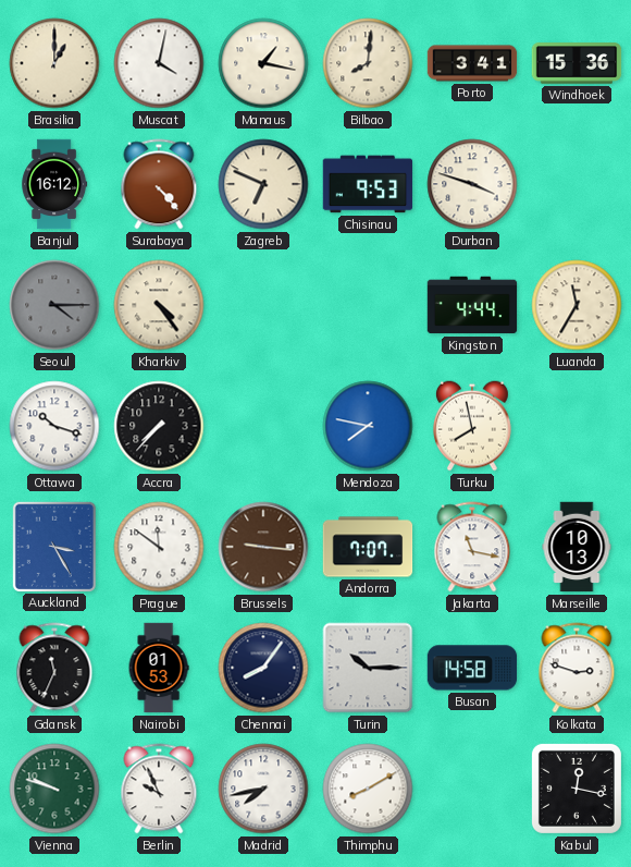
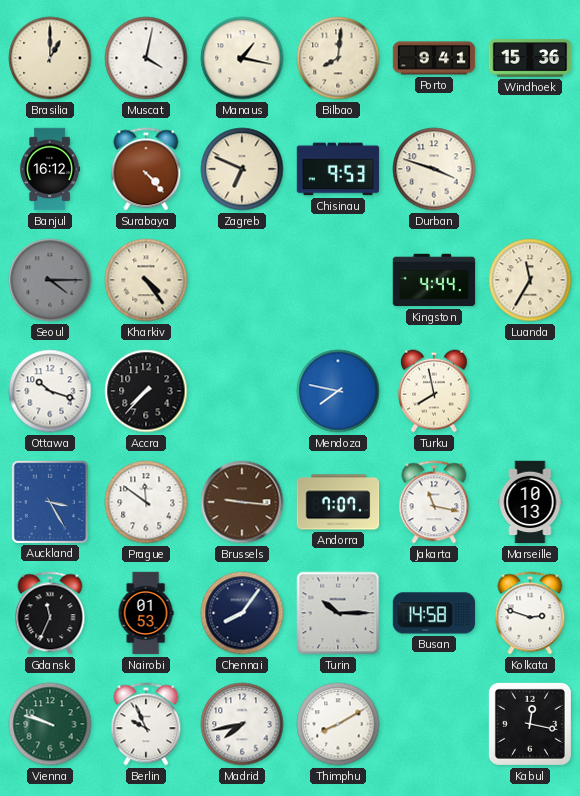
Porto: 3:41 -> 9:41
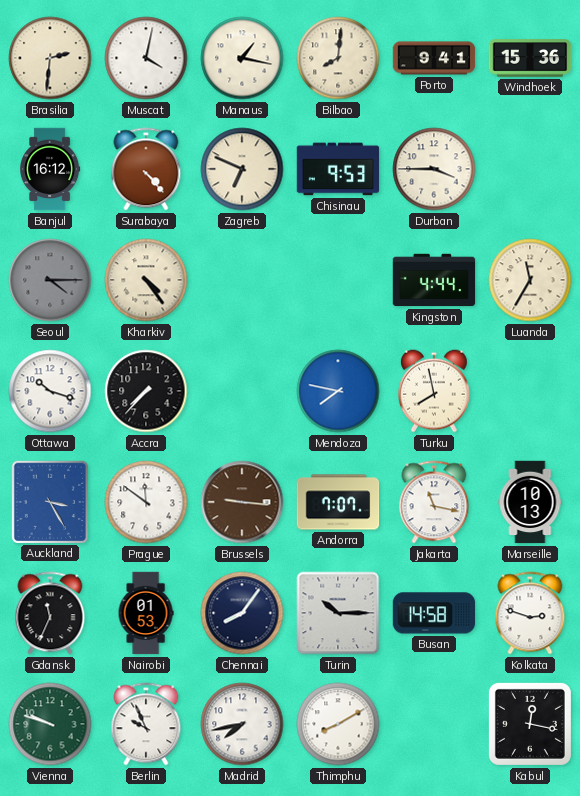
Brasilia: 1:00 -> 2:31
Durban: 3:48 -> 3:45
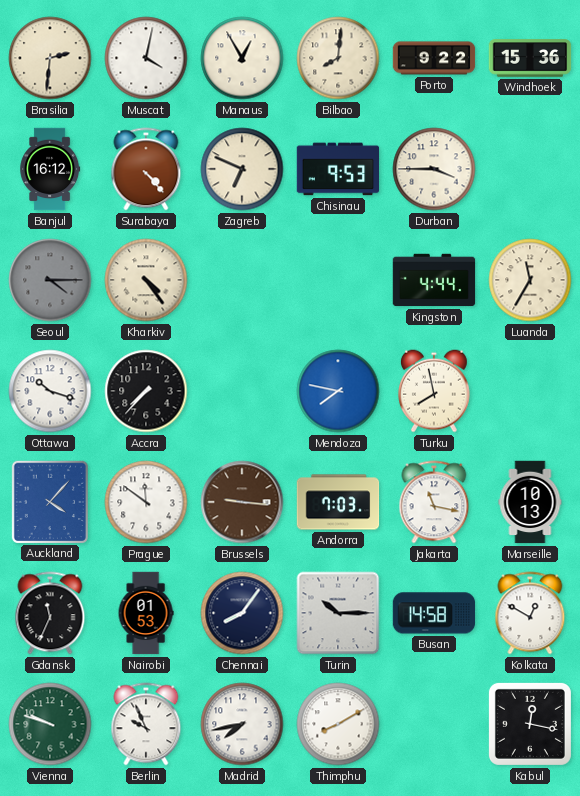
Manaus: 1:17 -> 12:55
Porto: 9:41 -> 9:22
Auckland: 3:25 -> 4:07
Andorra: 7:07 -> 7:03
Kolkata: 2:48 -> 12:50
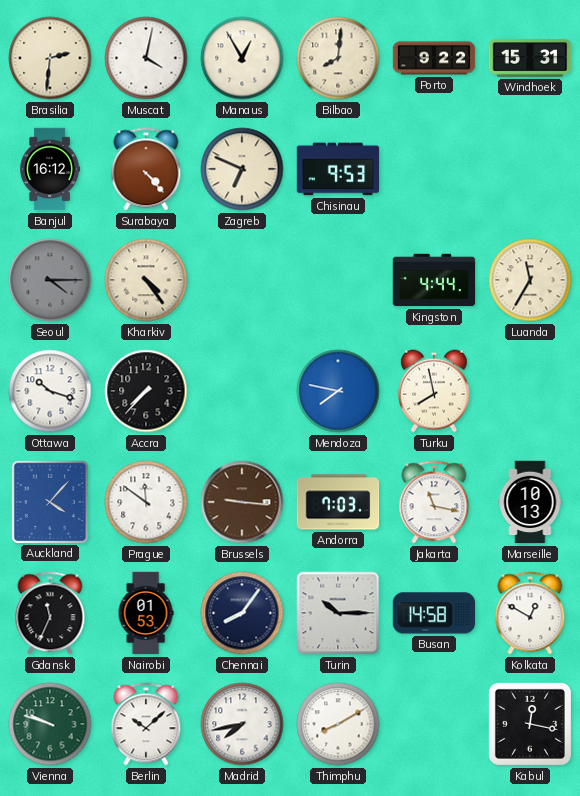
Windhoek: 15:36 -> 15:31
Durban: 3:45 -> none
Berlin: 9:56 -> 10:08
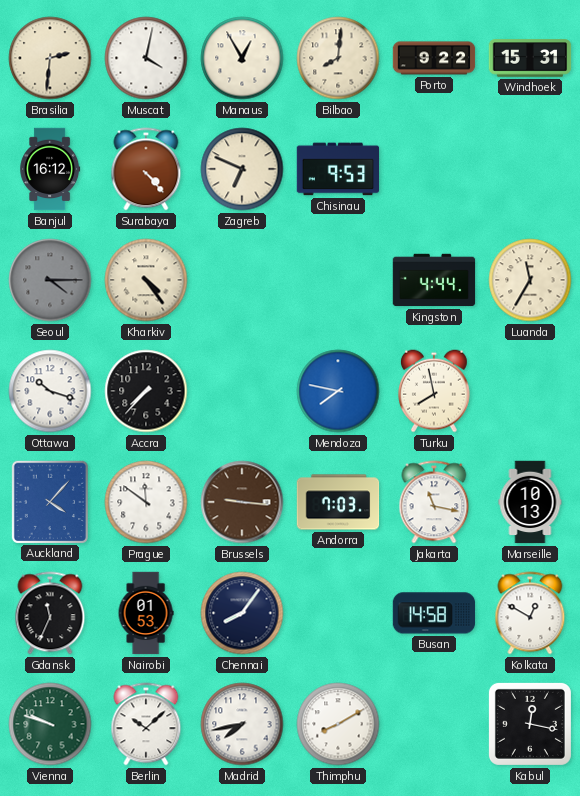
Turin: 10:15 -> none
